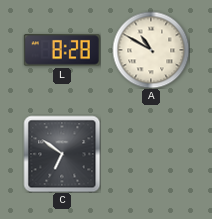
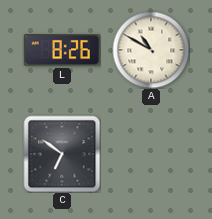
L: 8:28 -> 8:26
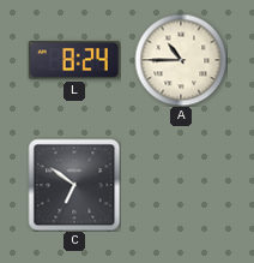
L: 8:26 -> 8:24
A: 10:50 -> 10:45
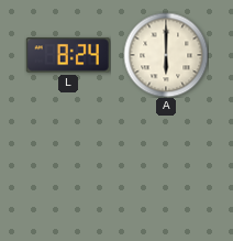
A: 10:45 -> 6:00
C: 6:51 -> none
